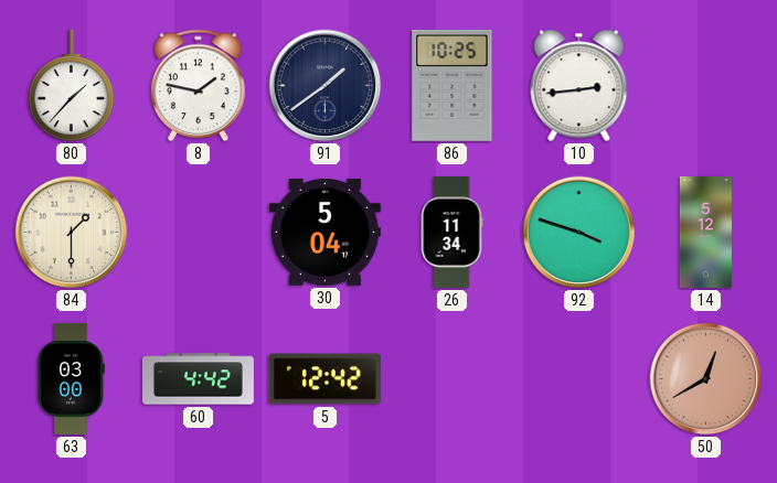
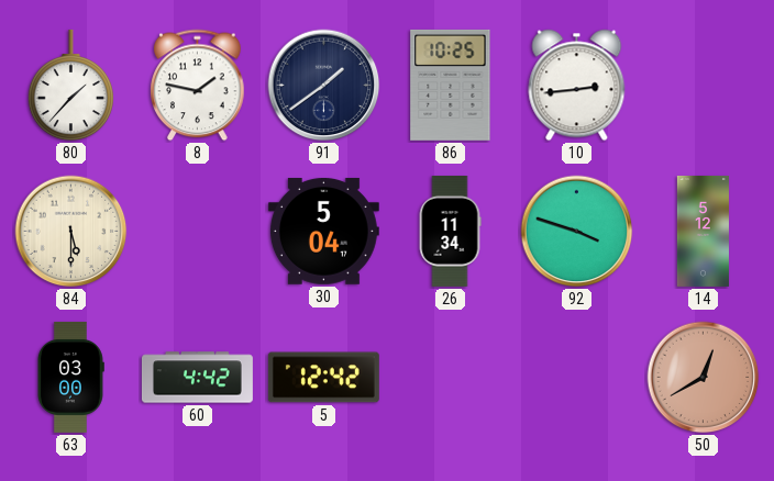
84: 1:30 -> 5:30
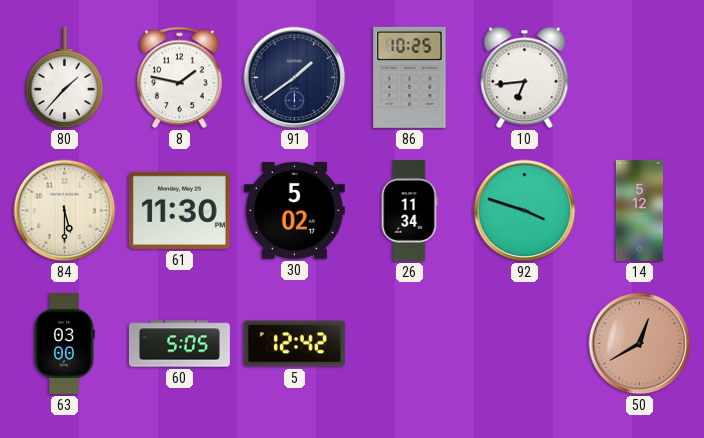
10: 2:44 -> 6:44
61: none -> 11:30
30: 5:04 -> 5:02
60: 4:42 -> 5:05
